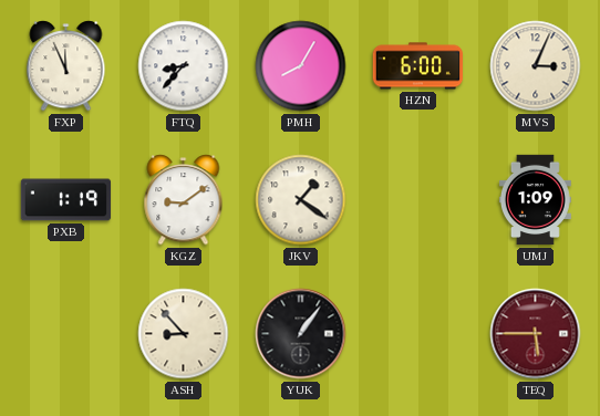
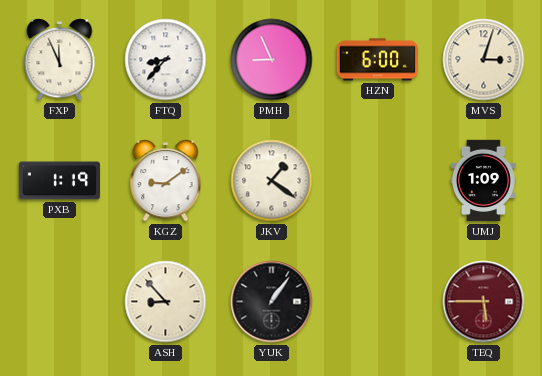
PMH: 8:05 -> 8:56
MVS: 3:04 -> 3:03
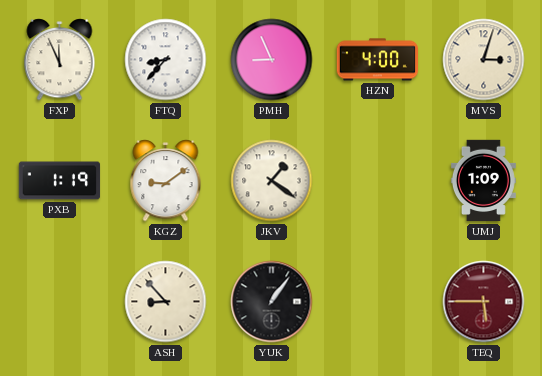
HZN: 6:00 -> 4:00
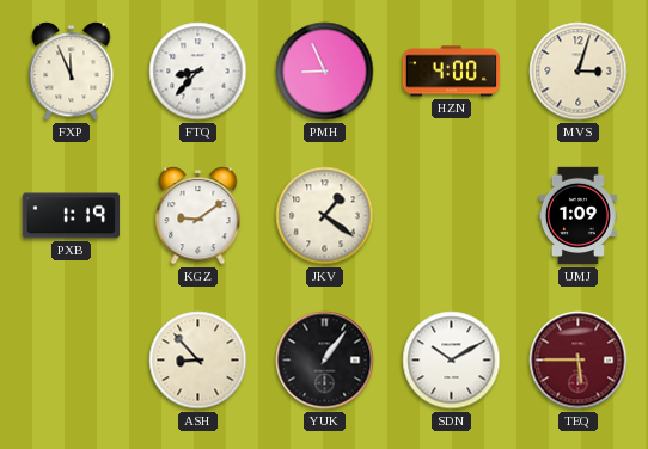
SDN: none -> 10:10
